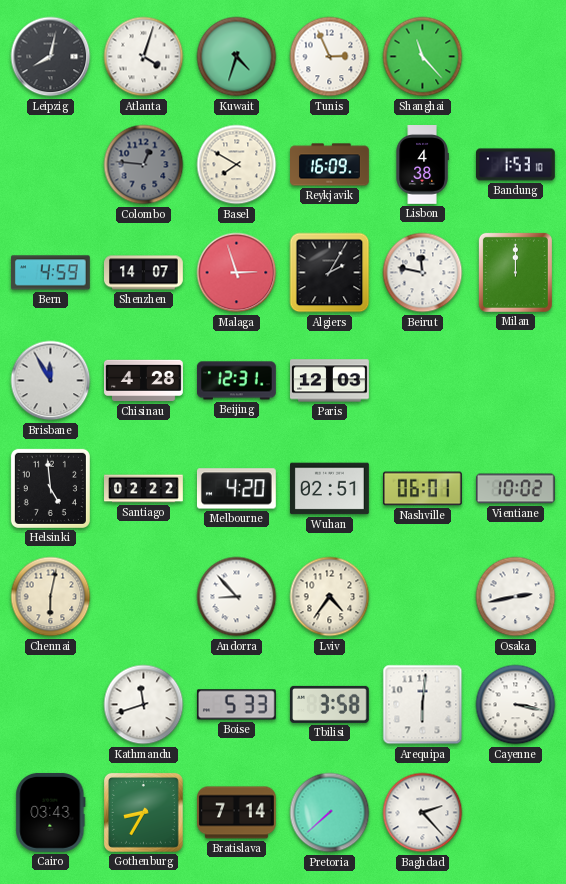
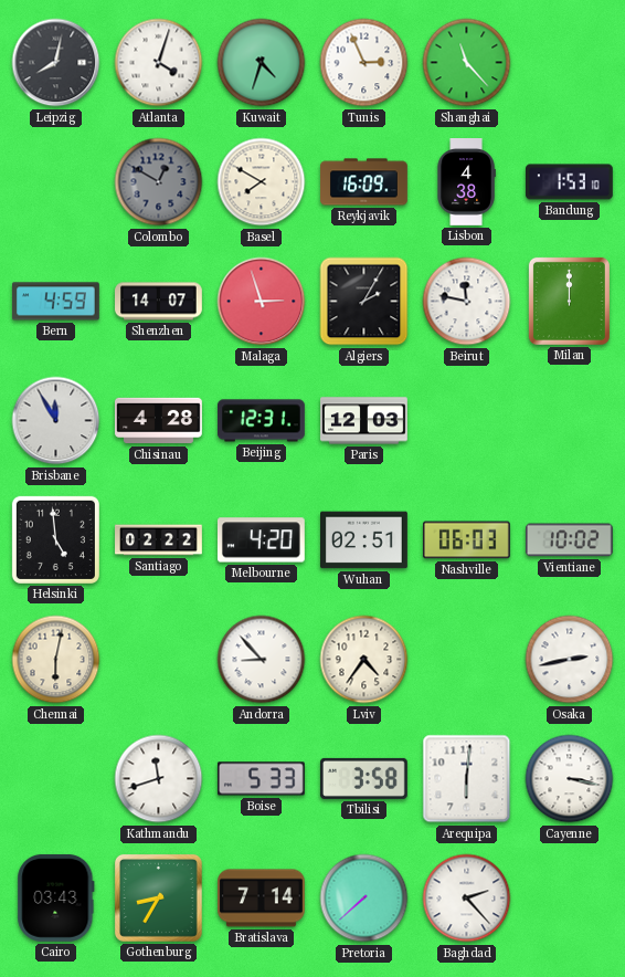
Colombo: 12:46 -> 12:50
Nashville: 06:01 -> 06:03
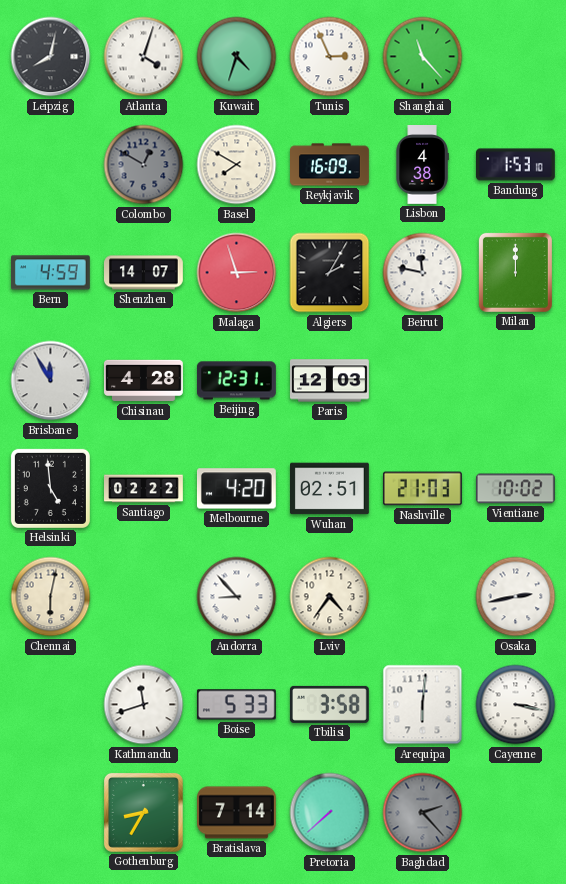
Nashville: 06:03 -> 21:03
Cairo: 03:43 -> none
Baghdad dial: white -> grey
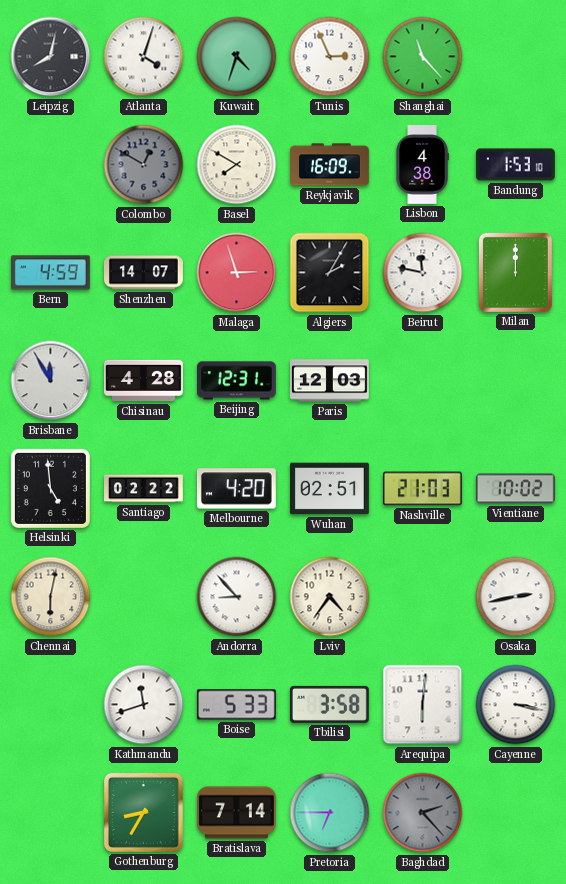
Pretoria: 7:38 -> 6:45
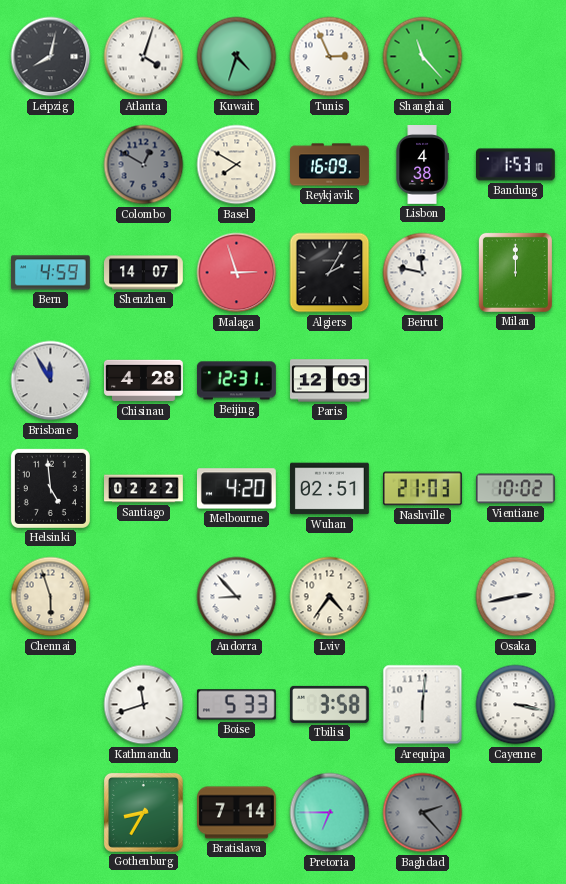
Chennai: 6:02 -> 5:57
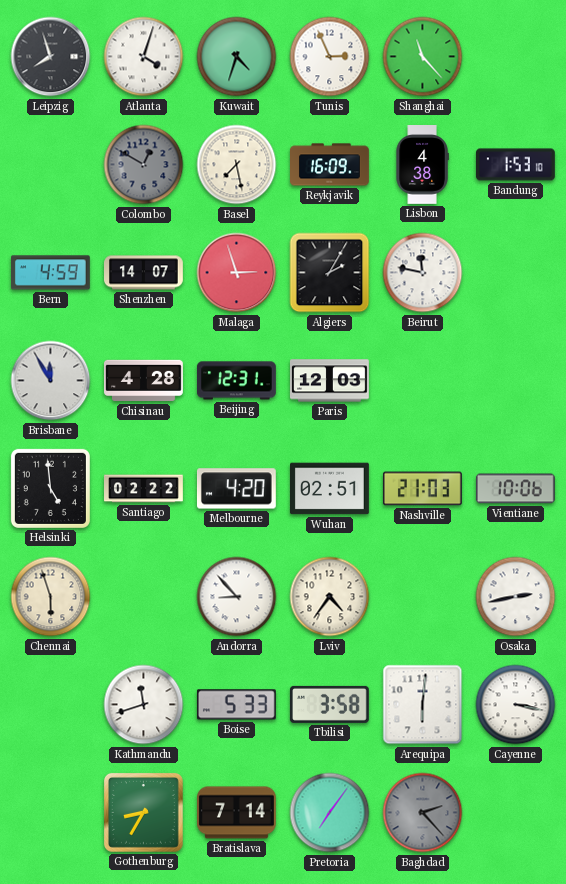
Leipzig: 8:02 -> 7:57
Basel: 7:50 -> 7:28
Milan: 12:00 -> none
Vientiane: 10:02 -> 10:06
Pretoria: 6:45 -> 7:06
